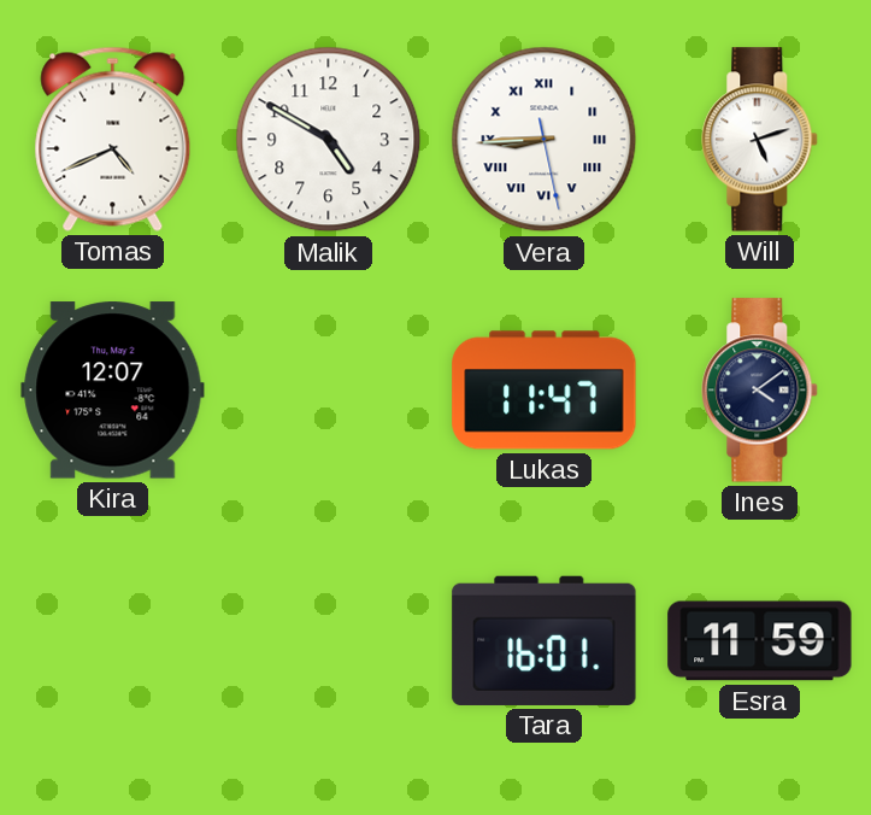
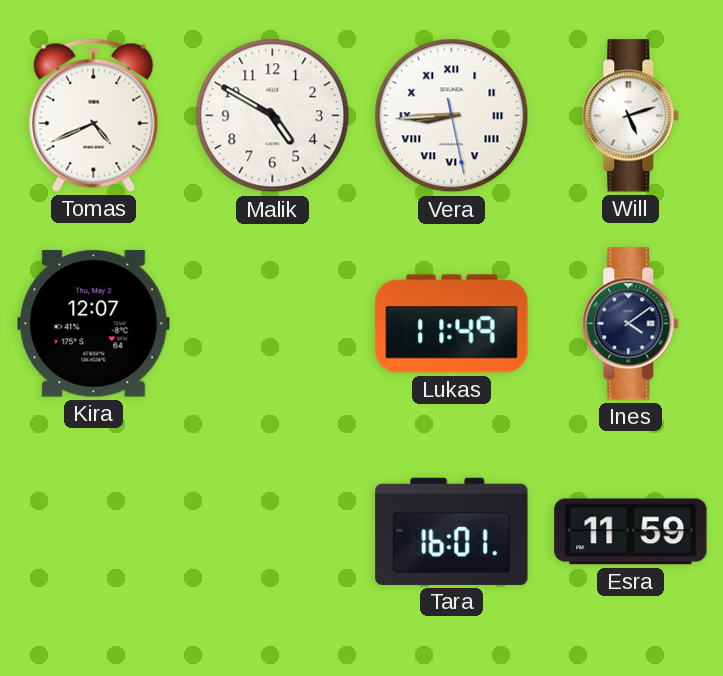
Lukas: 11:47 -> 11:49
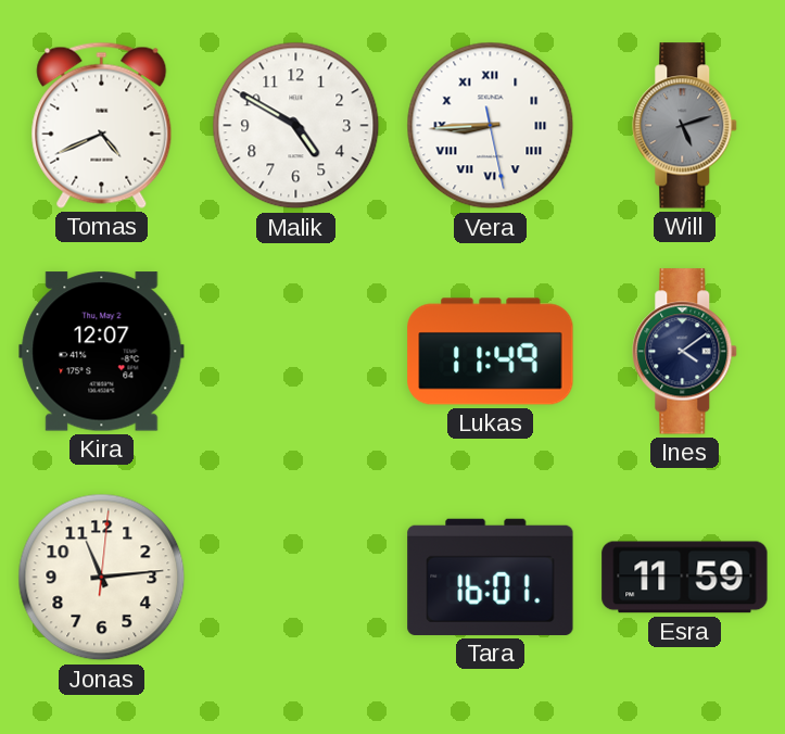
Will dial: white -> grey
Jonas: none -> 11:14
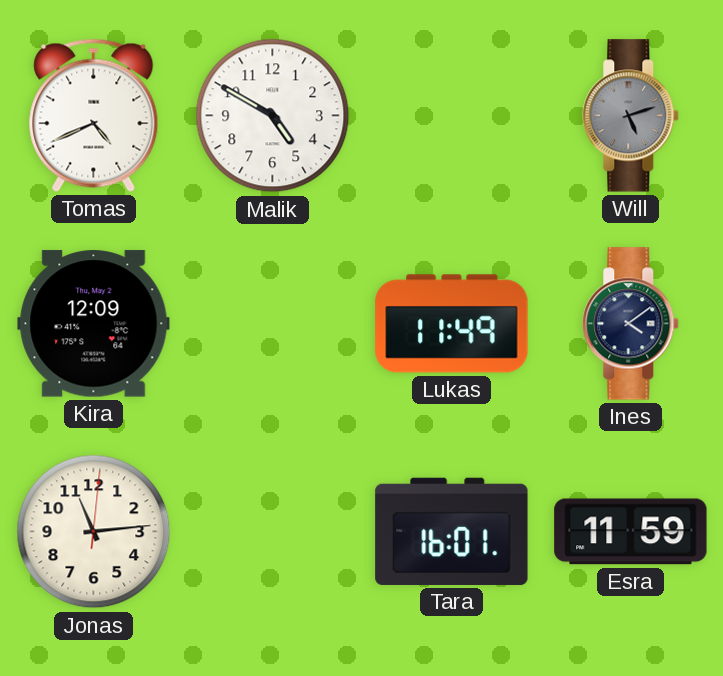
Vera: 8:44 -> none
Kira: 12:07 -> 12:09
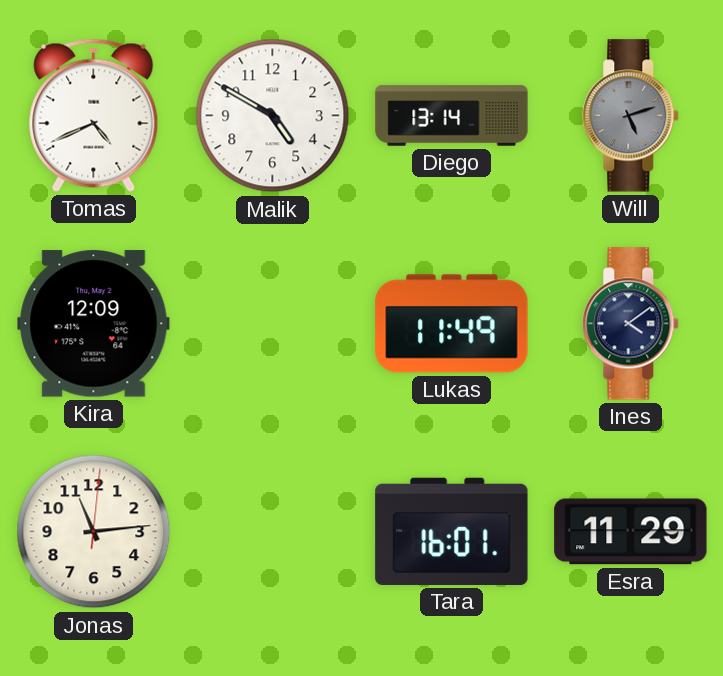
Diego: none -> 13:14
Esra: 11:59 -> 11:29
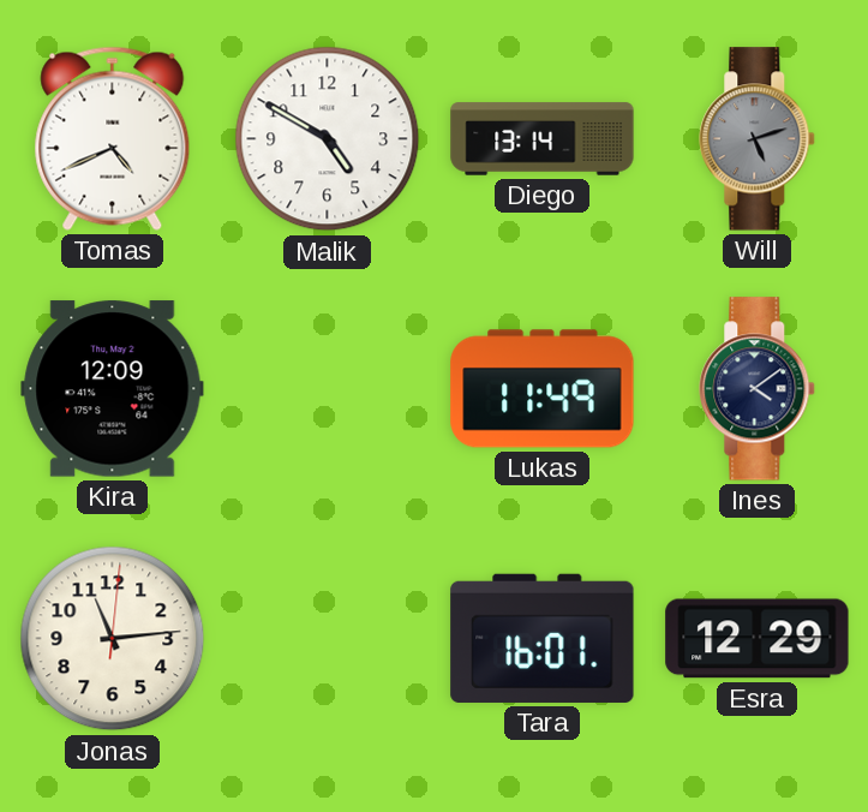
Esra: 11:29 -> 12:29
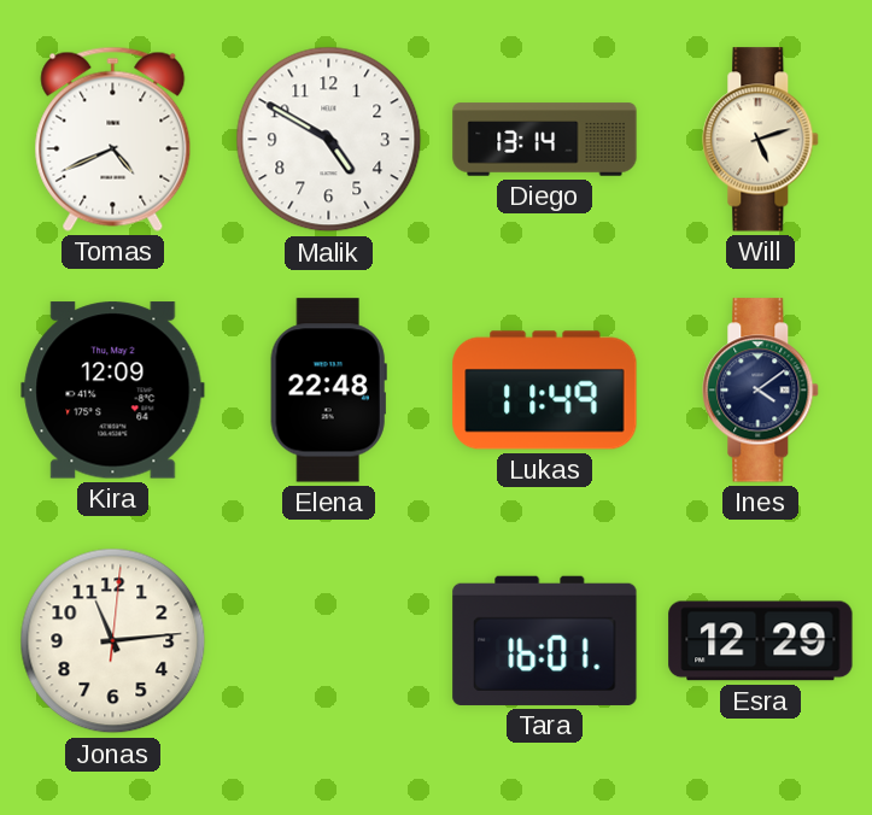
Will dial: grey -> cream
Elena: none -> 22:48
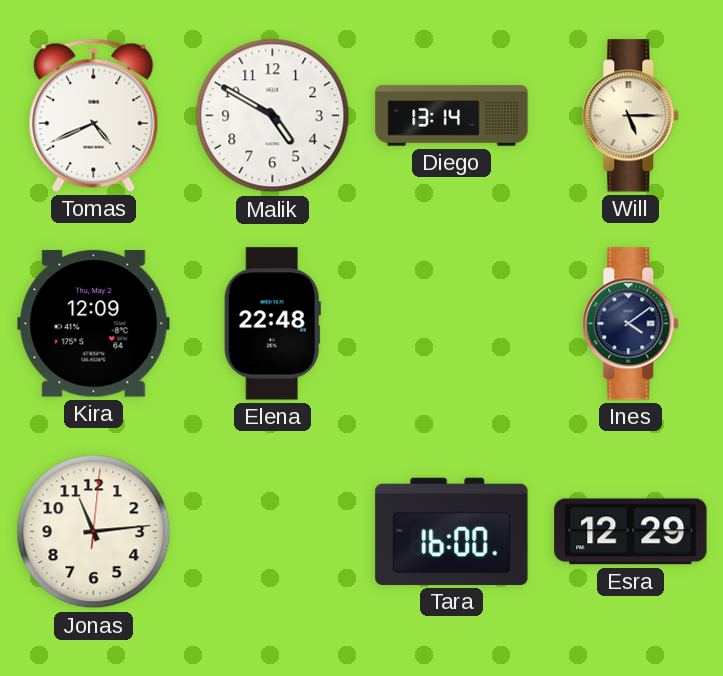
Will: 5:12 -> 5:15
Lukas: 11:49 -> none
Tara: 16:01 -> 16:00
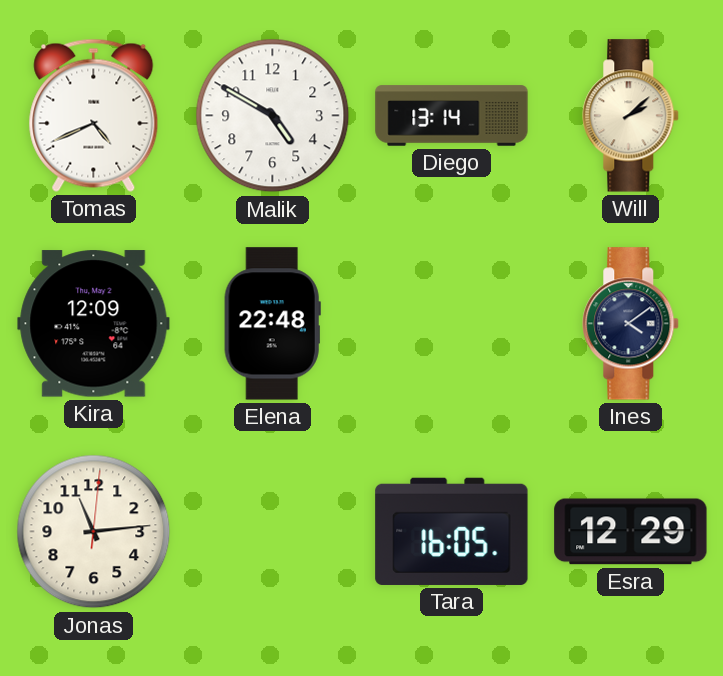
Will: 5:15 -> 2:08
Tara: 16:00 -> 16:05
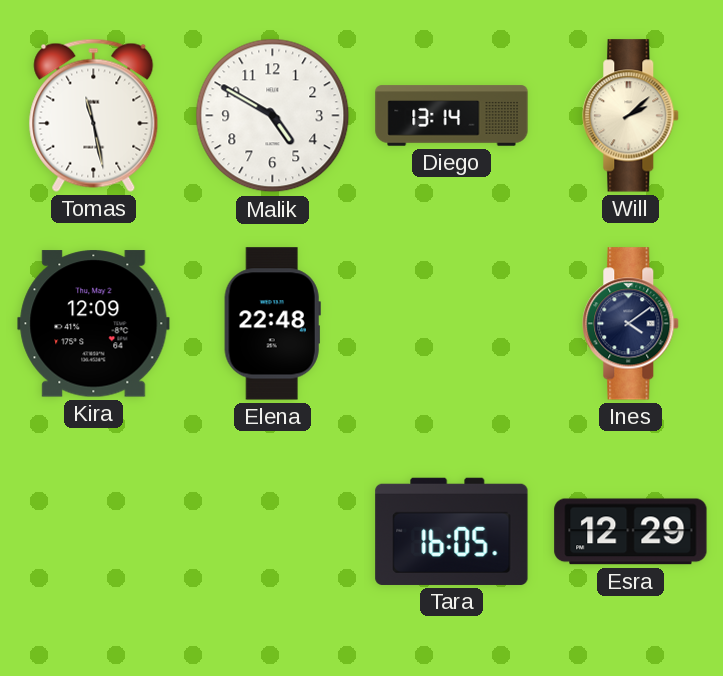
Tomas: 4:41 -> 11:28
Jonas: 11:14 -> none
